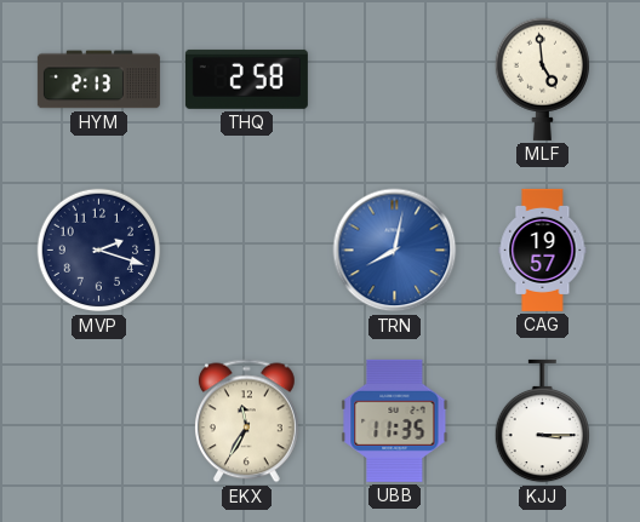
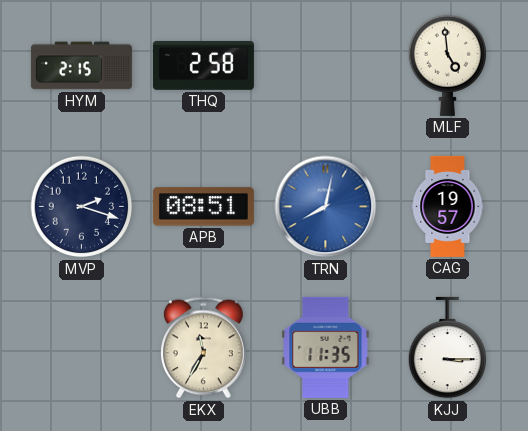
HYM: 2:13 -> 2:15
APB: none -> 08:51
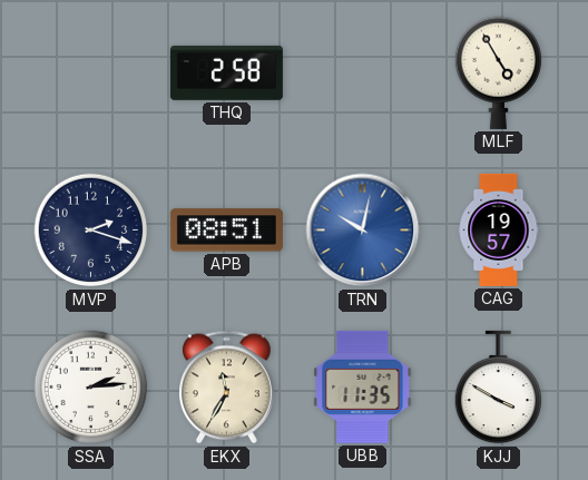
HYM: 2:15 -> none
MLF: 4:59 -> 4:55
TRN: 8:02 -> 10:02
SSA: none -> 2:14
KJJ: 3:15 -> 3:50
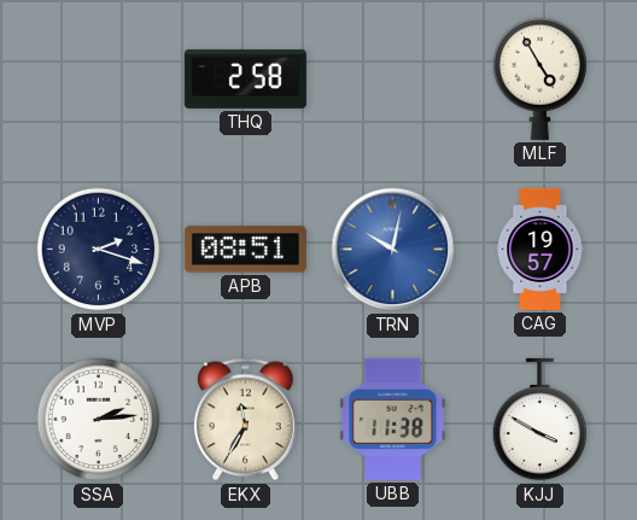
UBB: 11:35 -> 11:38
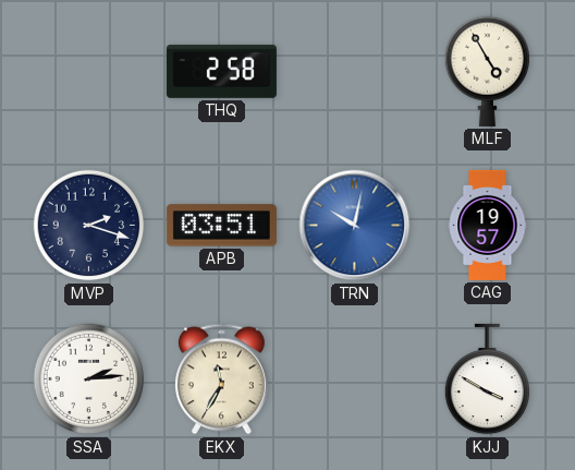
APB: 08:51 -> 03:51
UBB: 11:38 -> none
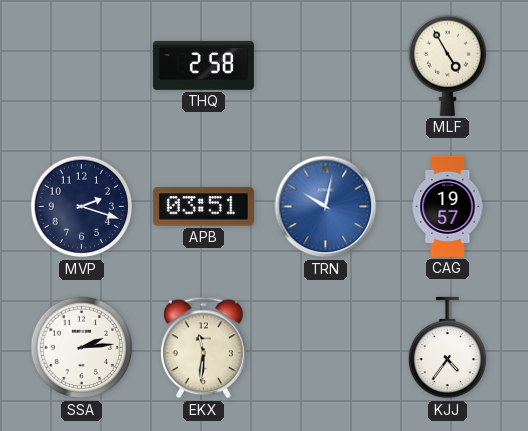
EKX: 11:35 -> 11:31
KJJ: 3:50 -> 4:36
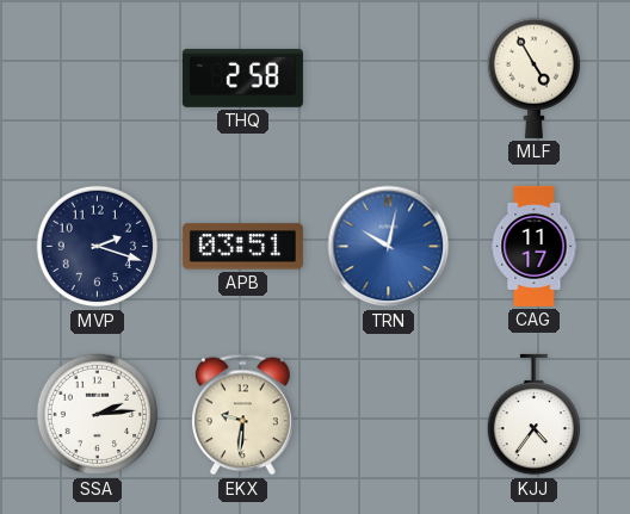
CAG: 19:57 -> 11:17
EKX: 11:31 -> 9:31
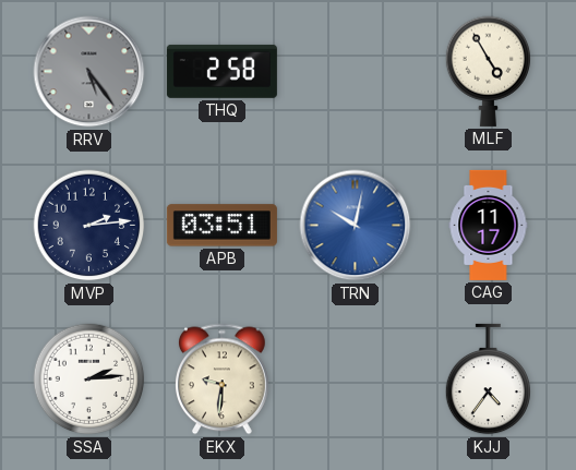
RRV: none -> 5:24
MVP: 2:18 -> 2:14
